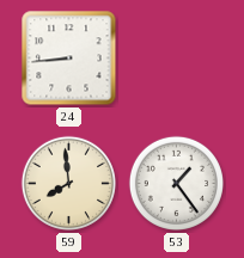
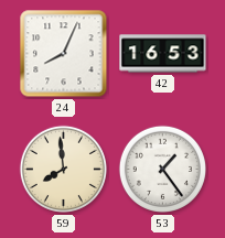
24: 8:44 -> 8:04
42: none -> 16:53
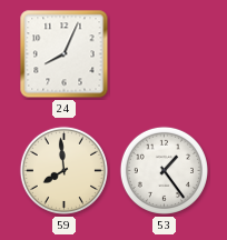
42: 16:53 -> none
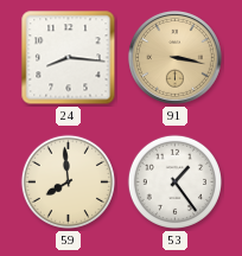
24: 8:04 -> 8:16
91: none -> 3:17
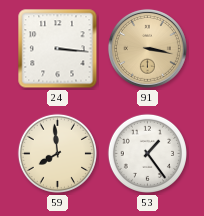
24: 8:16 -> 3:16
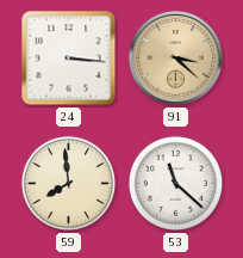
91: 3:17 -> 3:22
53: 1:24 -> 11:22
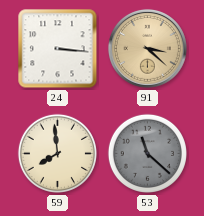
53 dial: white -> grey
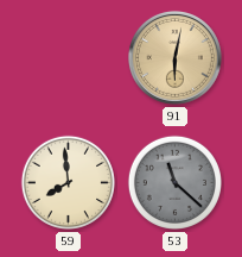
24: 3:16 -> none
91: 3:22 -> 6:02
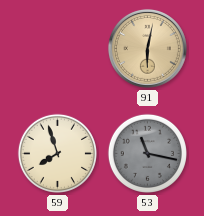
59: 7:59 -> 7:57
53: 11:22 -> 11:17
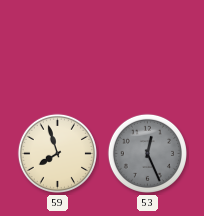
91: 6:02 -> none
53: 11:17 -> 12:26
